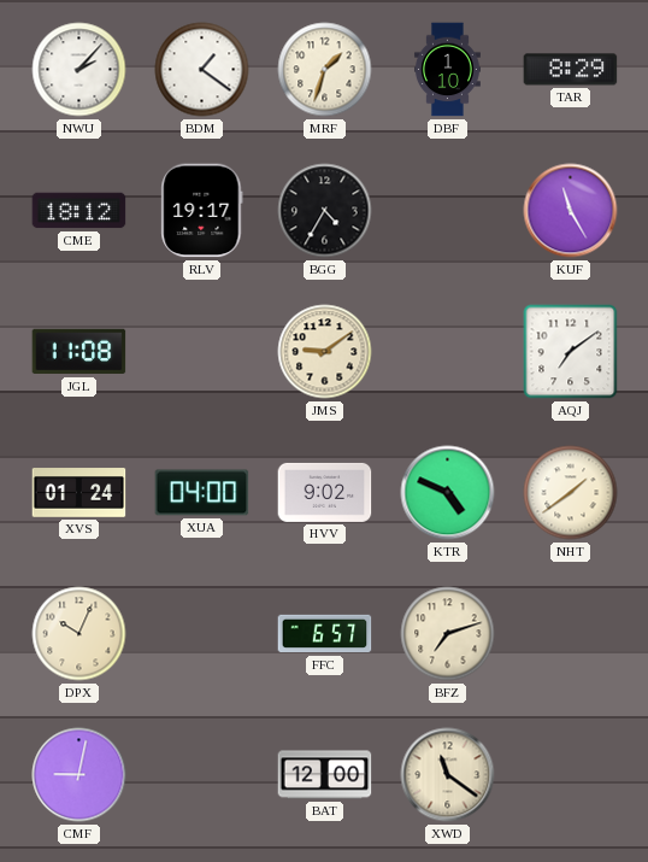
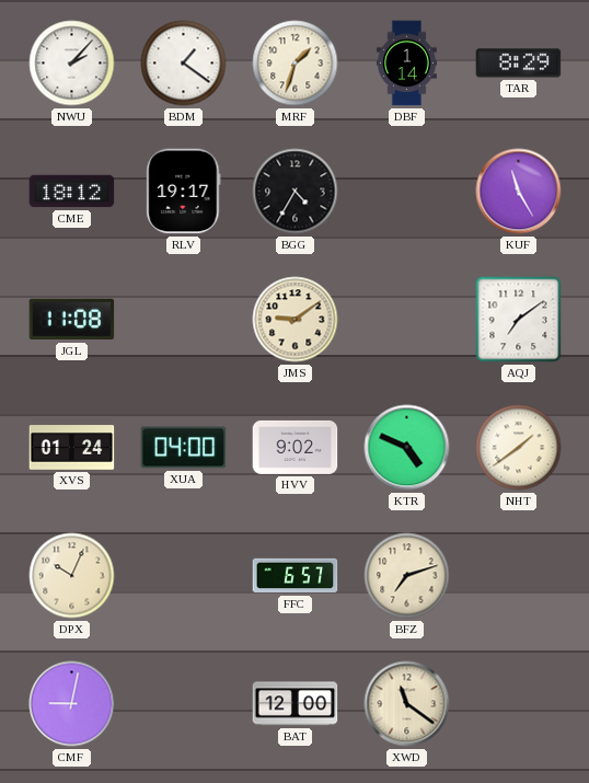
DBF: 1:10 -> 1:14
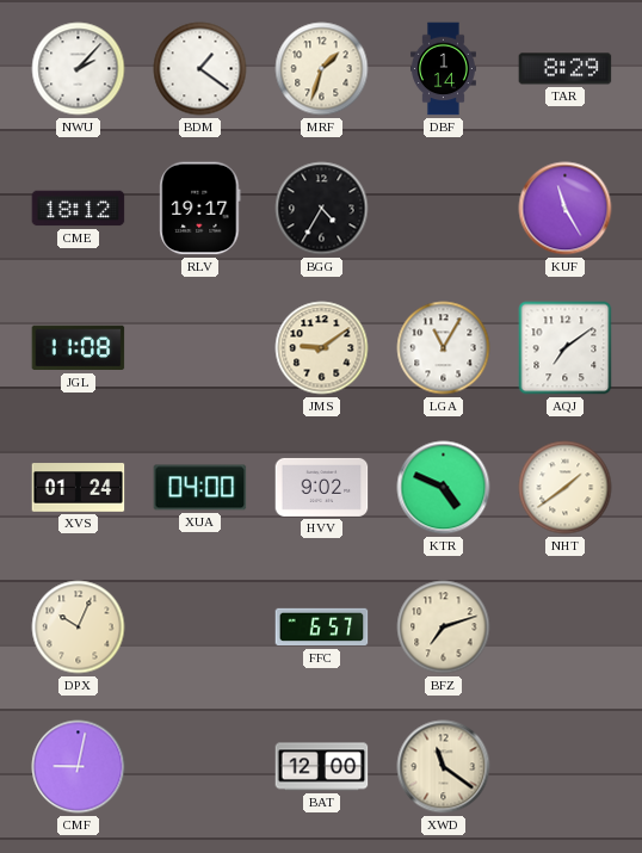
LGA: none -> 11:05
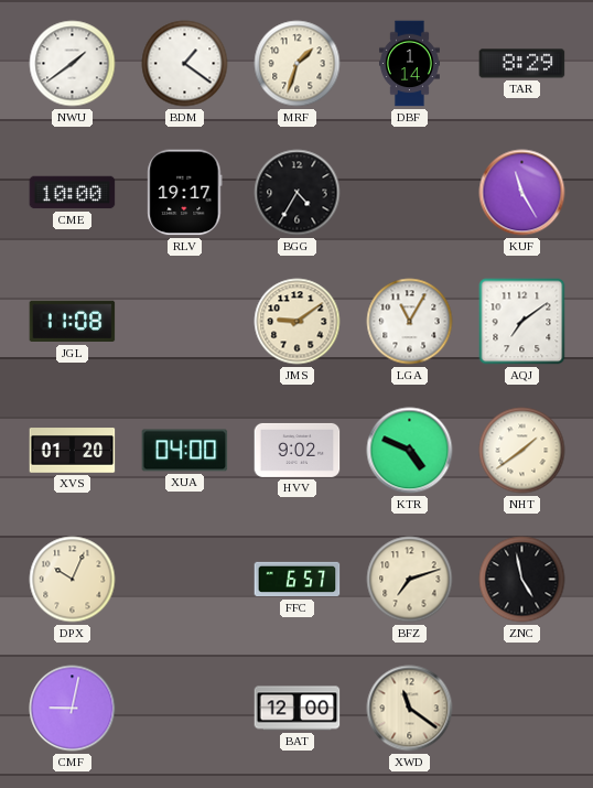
NWU: 2:07 -> 1:39
CME: 18:12 -> 10:00
XVS: 01:24 -> 01:20
ZNC: none -> 4:58
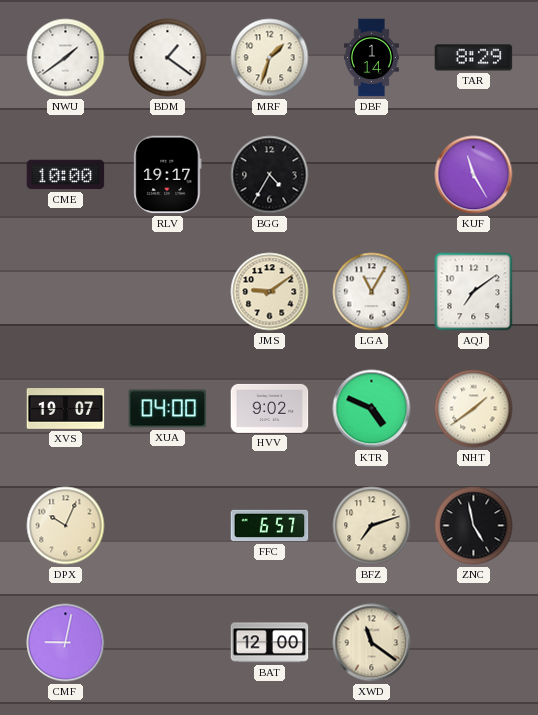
JGL: 11:08 -> none
XVS: 01:20 -> 19:07
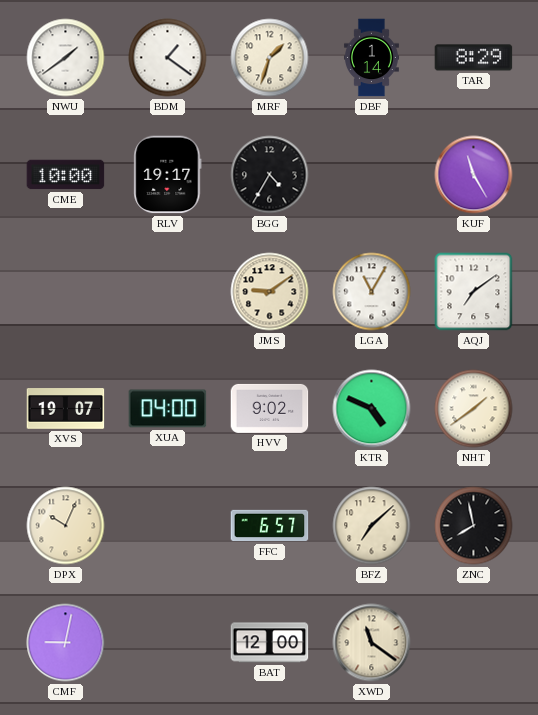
BFZ: 7:12 -> 7:08
ZNC: 4:58 -> 7:58
